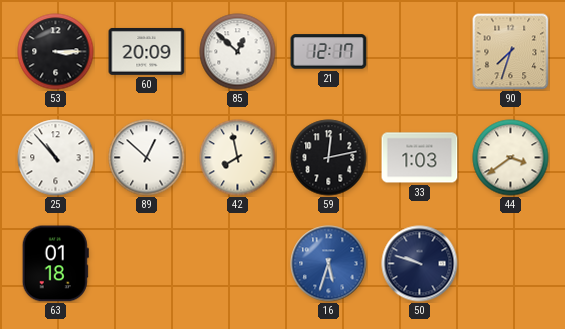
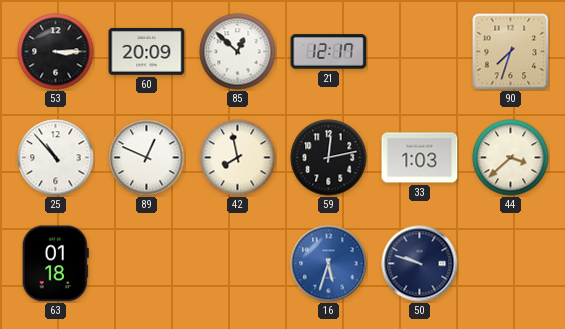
89: 12:52 -> 12:49
44: 3:39 -> 3:38
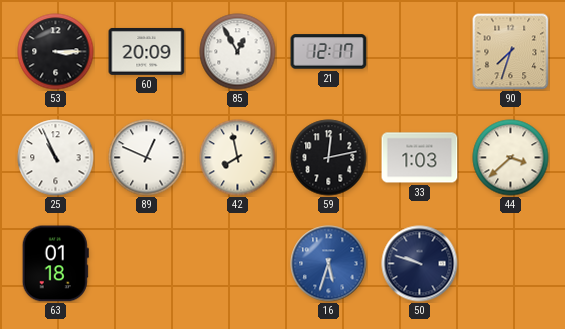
85: 12:52 -> 12:55
25: 10:53 -> 10:56
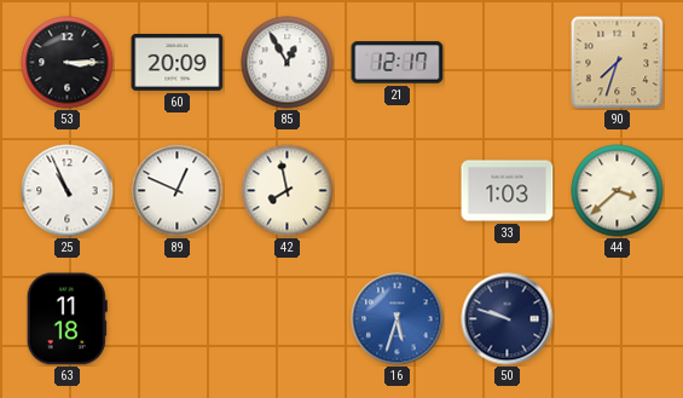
59: 12:13 -> none
63: 01:18 -> 11:18
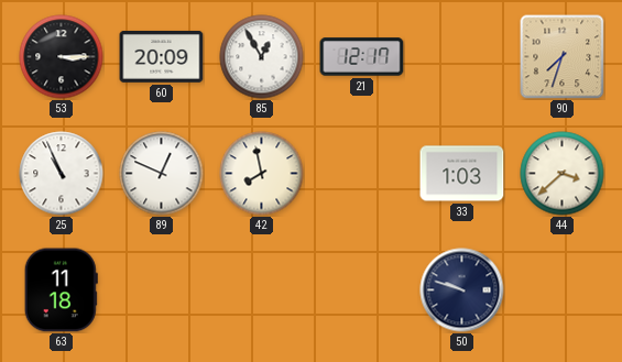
16: 5:33 -> none
